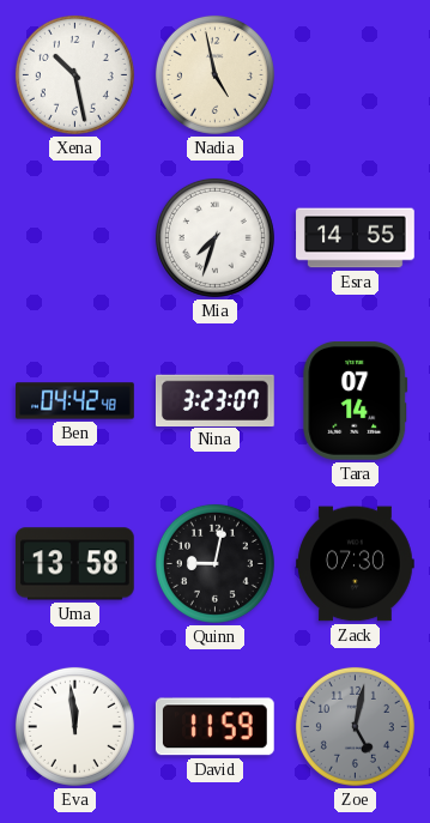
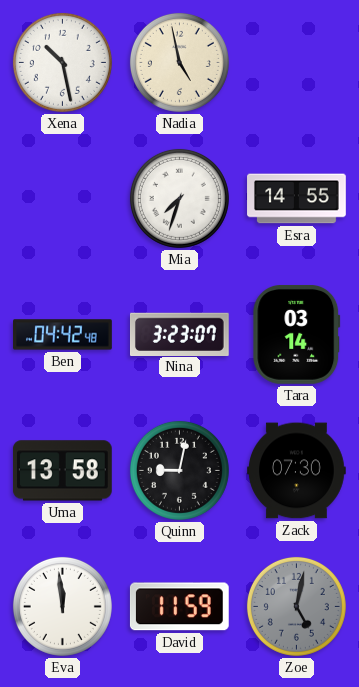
Tara: 07:14 -> 03:14
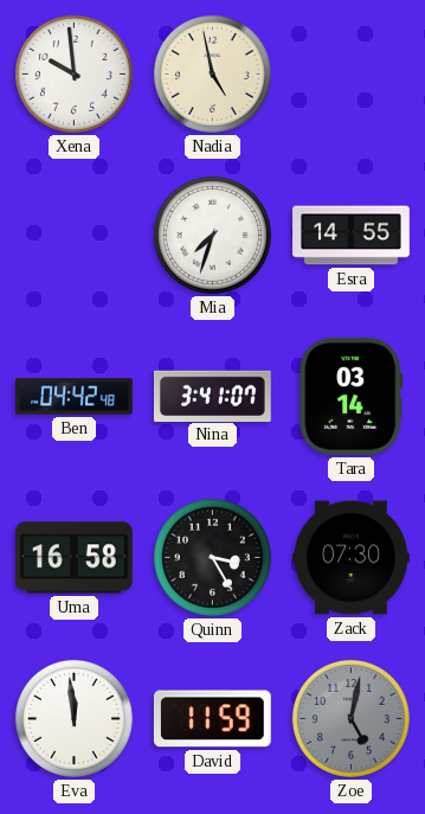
Xena: 10:28 -> 9:59
Nina: 3:23 -> 3:41
Uma: 13:58 -> 16:58
Quinn: 9:02 -> 3:25
